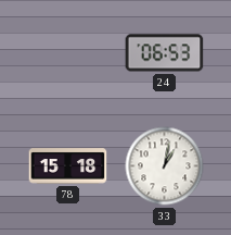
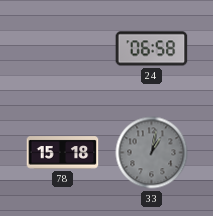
24: 06:53 -> 06:58
33 dial: white -> grey
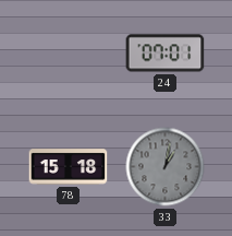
24: 06:58 -> 07:01
